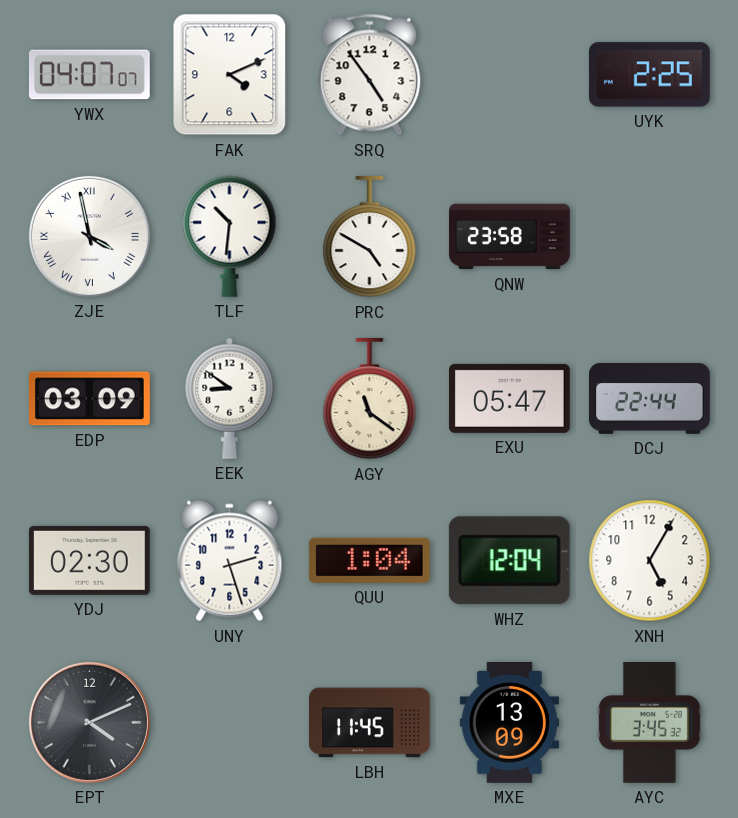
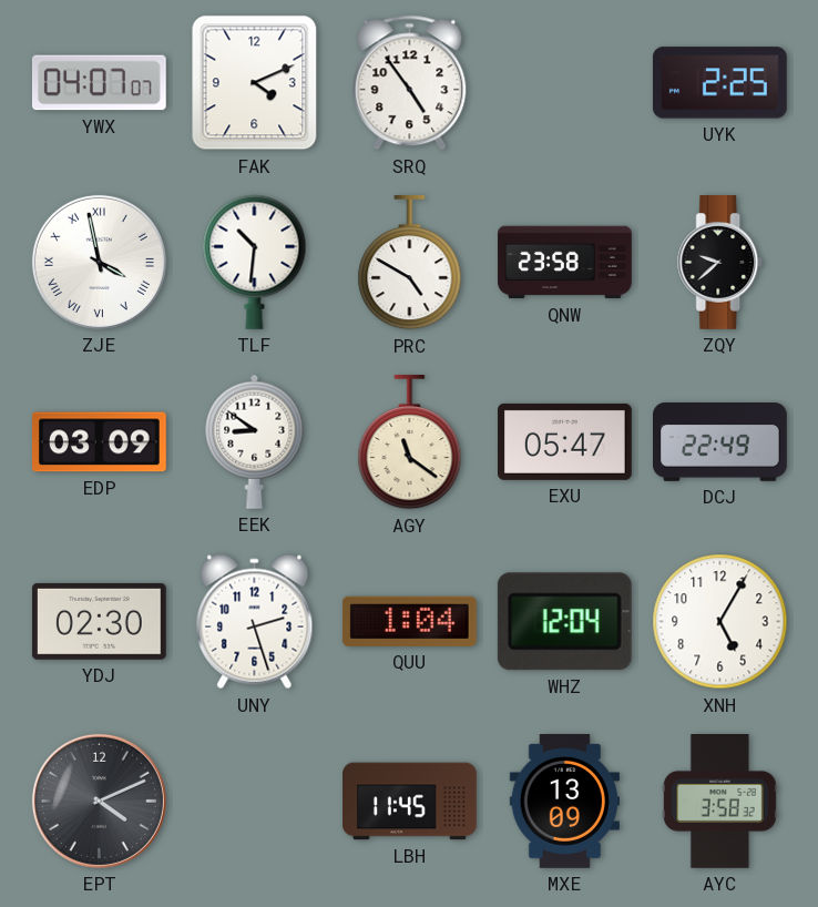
ZQY: none -> 9:38
DCJ: 22:44 -> 22:49
AYC: 3:45 -> 3:58
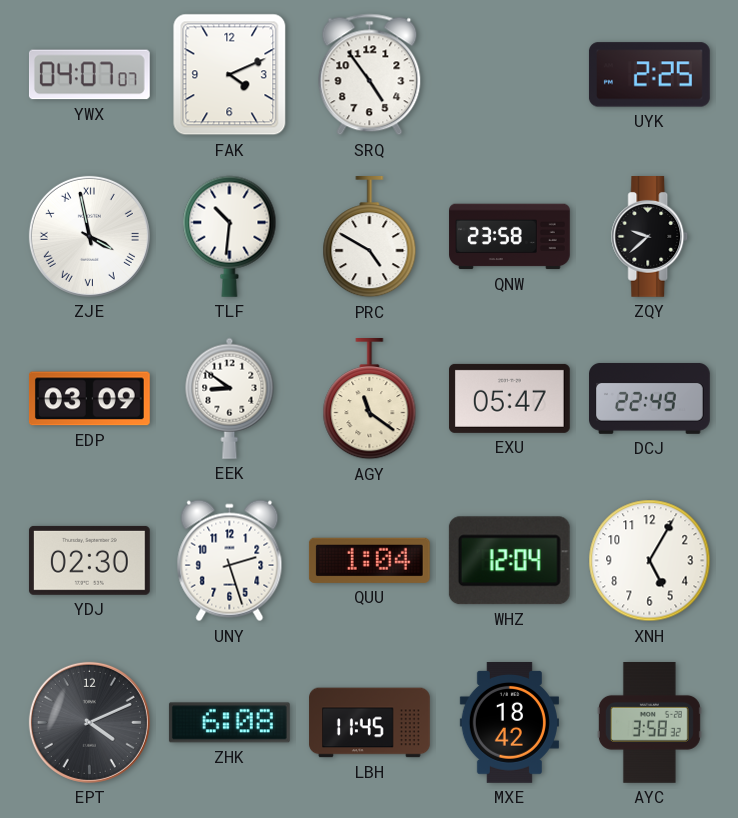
ZHK: none -> 6:08
MXE: 13:09 -> 18:42
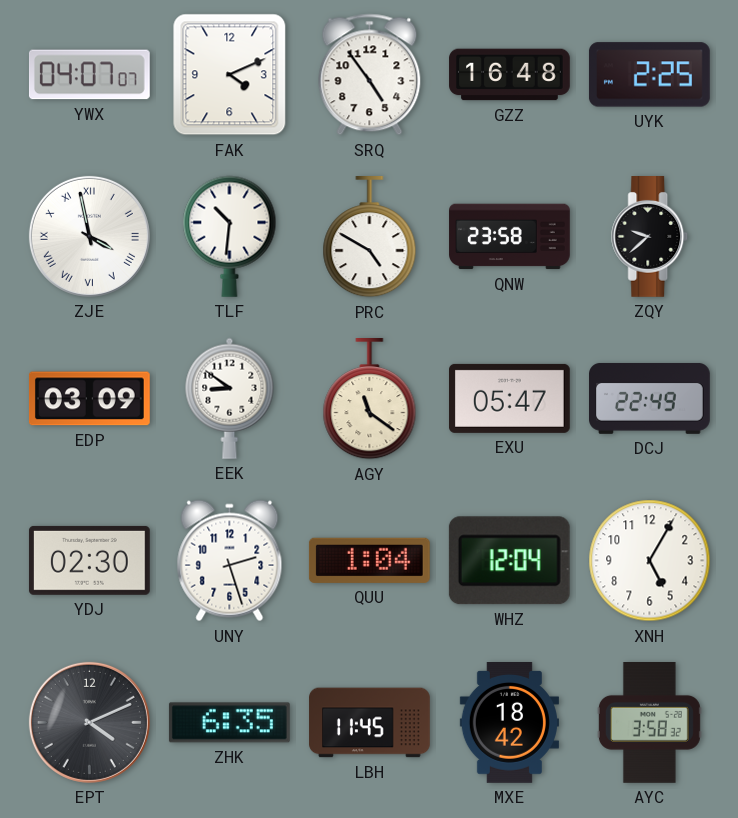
GZZ: none -> 16:48
ZHK: 6:08 -> 6:35
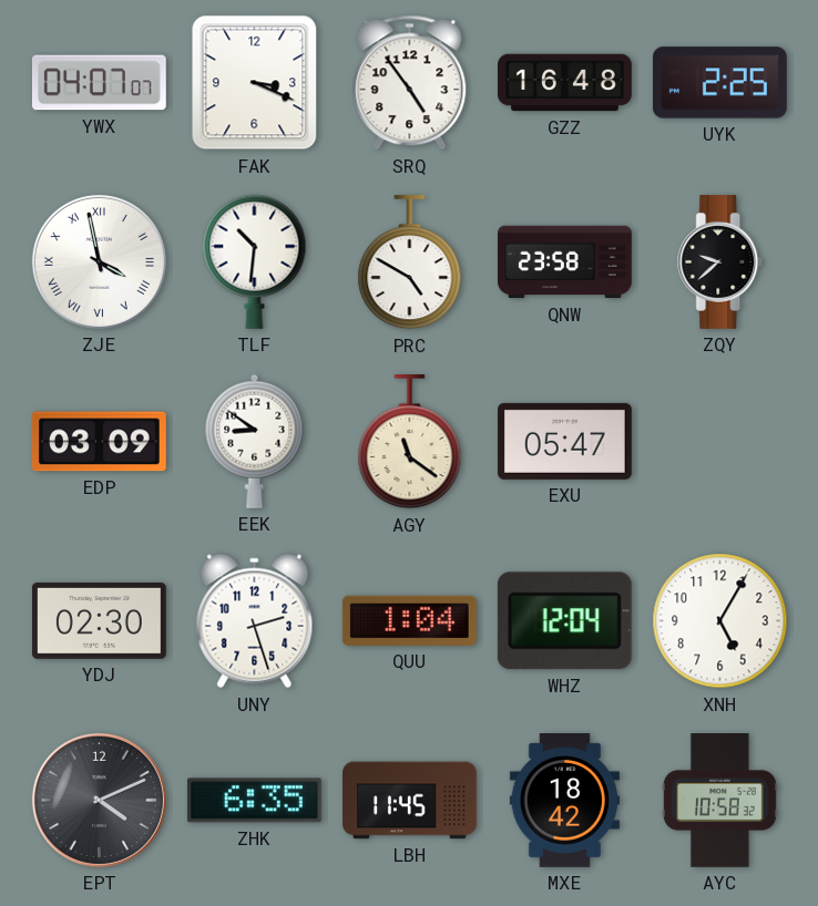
FAK: 4:11 -> 3:19
DCJ: 22:49 -> none
AYC: 3:58 -> 10:58
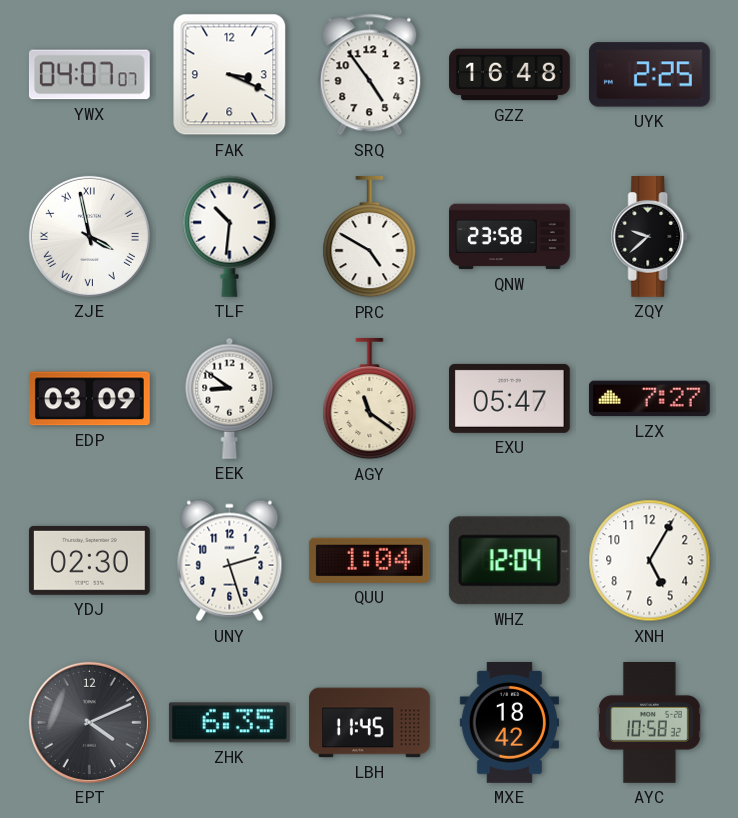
LZX: none -> 7:27
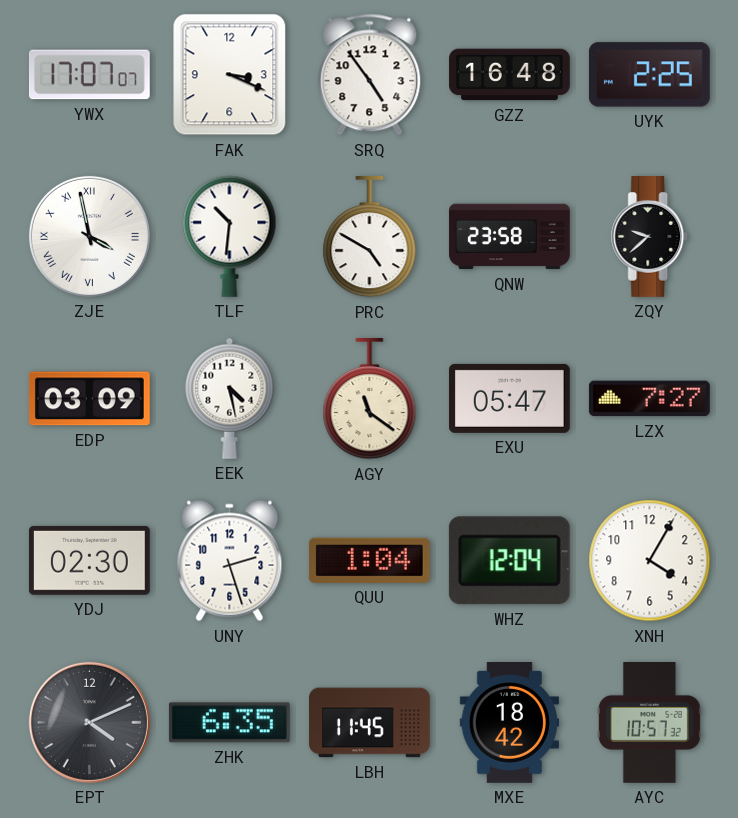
YWX: 04:07 -> 17:07
EEK: 8:51 -> 4:28
XNH: 5:05 -> 4:05
AYC: 10:58 -> 10:57
